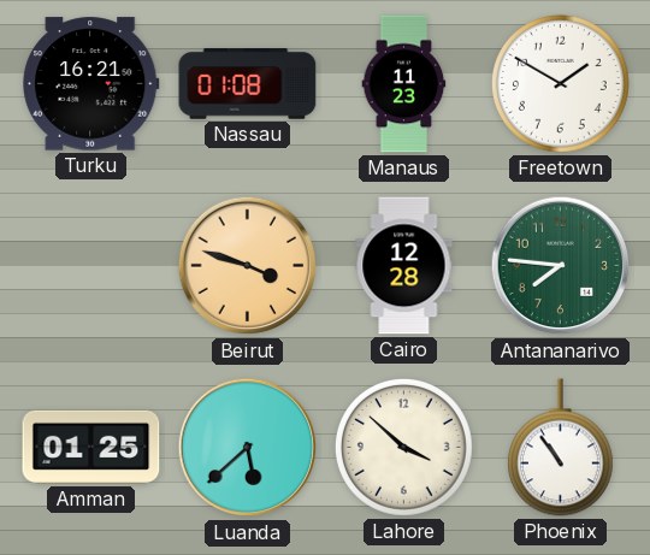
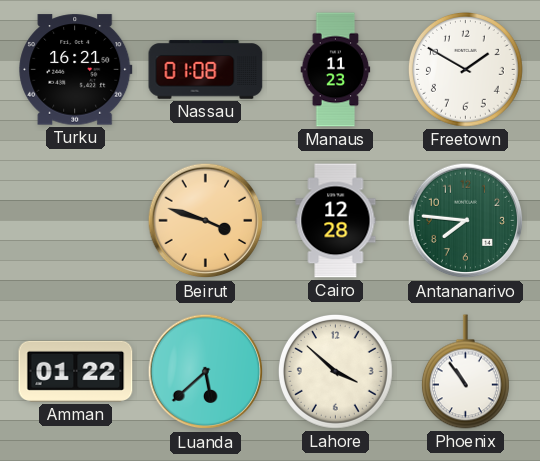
Amman: 01:25 -> 01:22
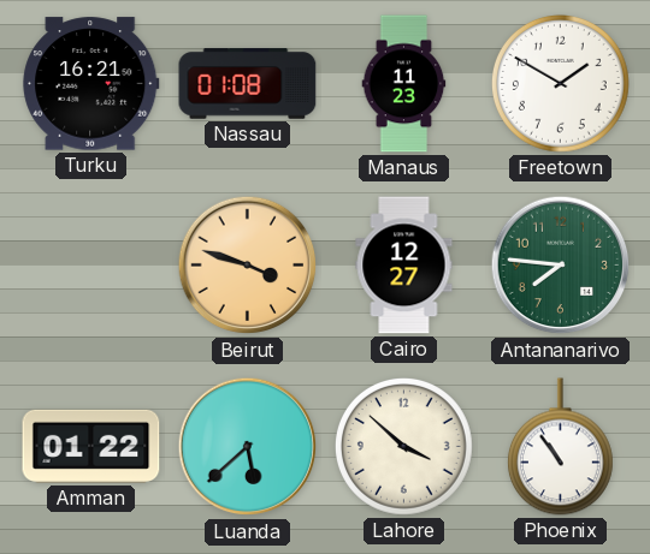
Cairo: 12:28 -> 12:27
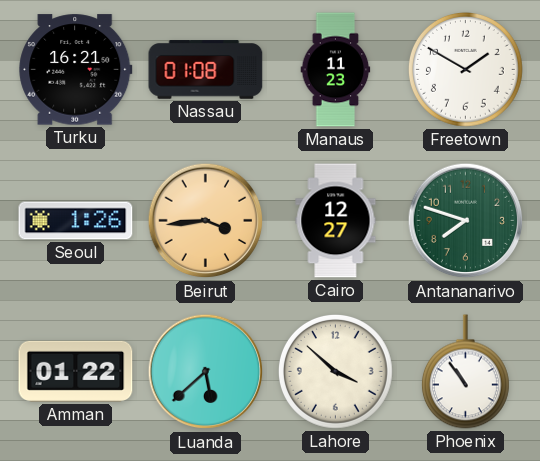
Seoul: none -> 1:26
Beirut: 3:48 -> 3:44
Antananarivo: 7:46 -> 7:48
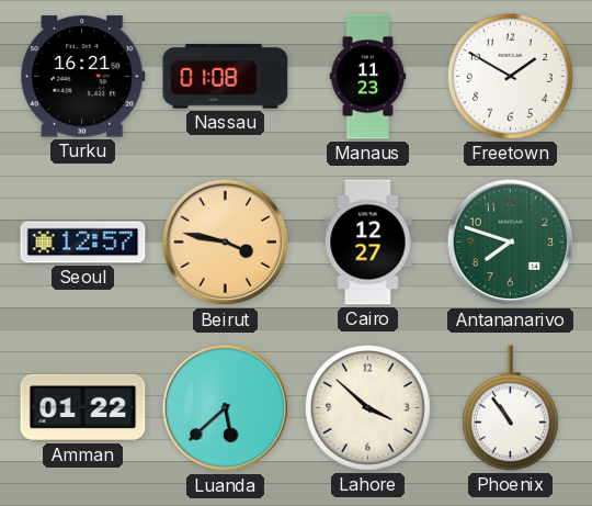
Seoul: 1:26 -> 12:57
Beirut: 3:44 -> 3:47
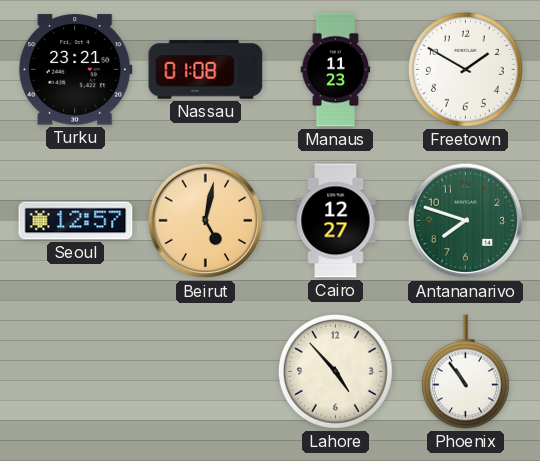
Turku: 16:21 -> 23:21
Beirut: 3:47 -> 5:02
Amman: 01:22 -> none
Luanda: 5:38 -> none
Lahore: 3:52 -> 4:53
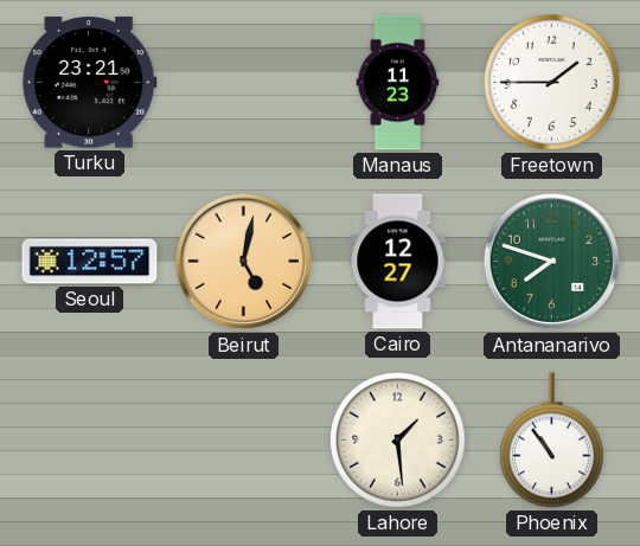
Nassau: 01:08 -> none
Freetown: 1:50 -> 1:45
Lahore: 4:53 -> 1:29
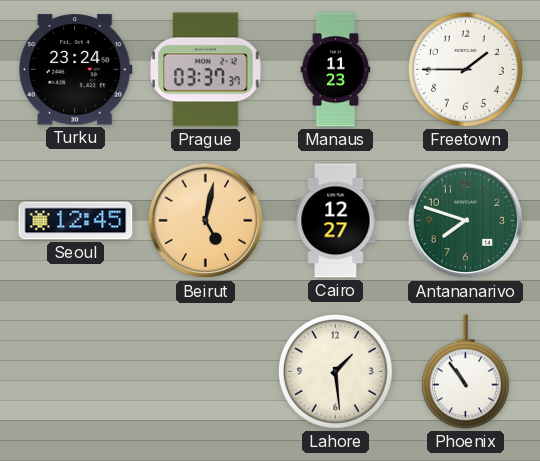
Turku: 23:21 -> 23:24
Prague: none -> 03:37
Seoul: 12:57 -> 12:45
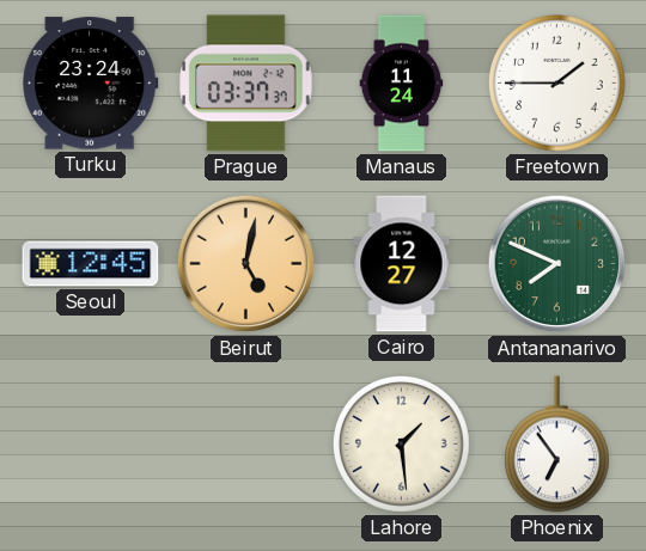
Manaus: 11:23 -> 11:24
Antananarivo: 7:48 -> 7:49
Phoenix: 10:54 -> 6:54
